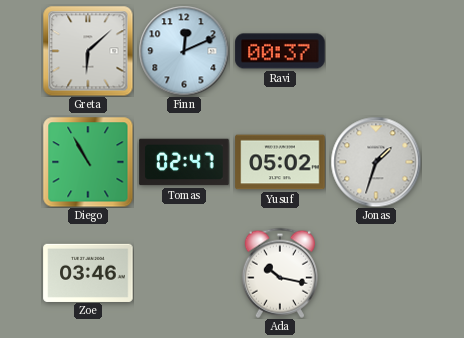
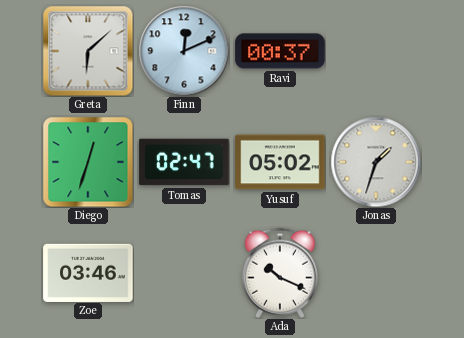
Diego: 10:55 -> 12:33
Ada: 10:17 -> 10:19
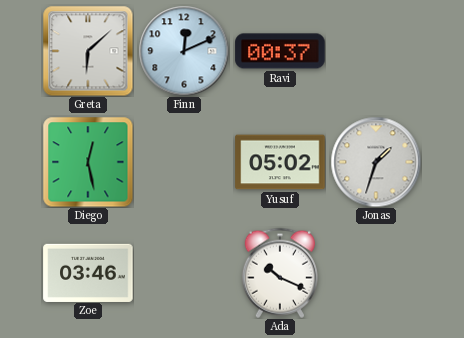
Diego: 12:33 -> 12:28
Tomas: 02:47 -> none
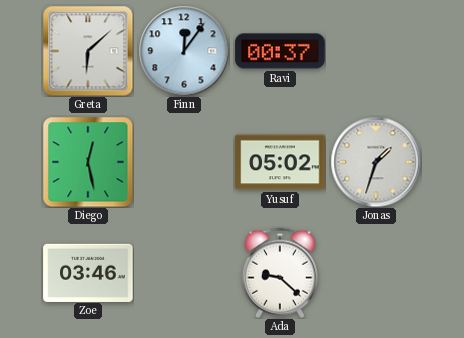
Finn: 12:11 -> 12:06
Ada: 10:19 -> 9:22
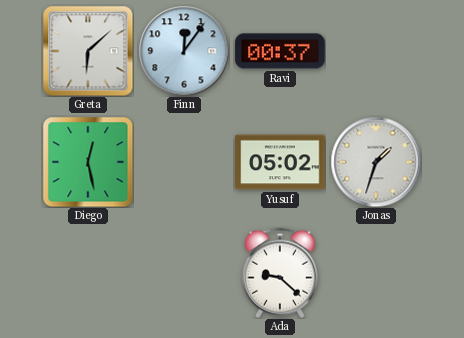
Zoe: 03:46 -> none
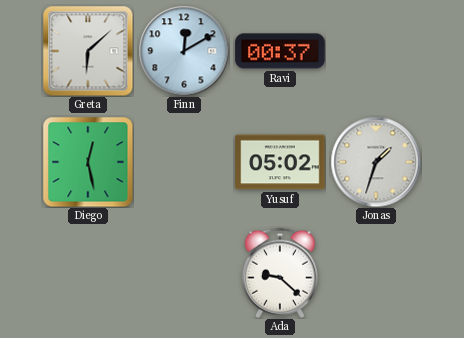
Finn: 12:06 -> 12:10
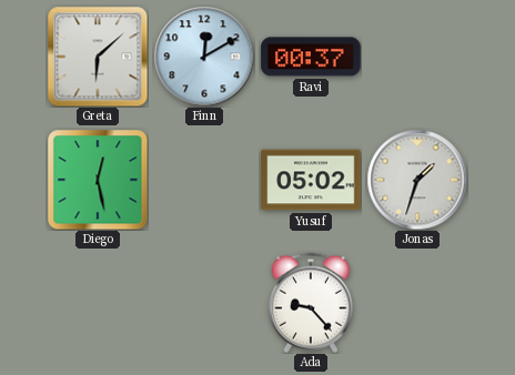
Ada: 9:22 -> 9:23
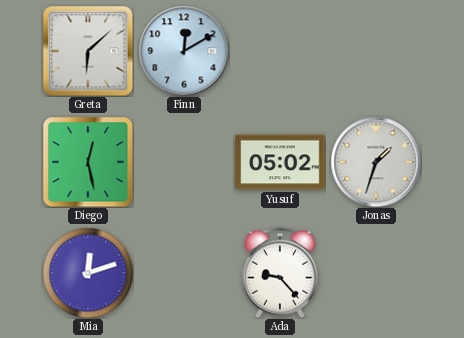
Ravi: 00:37 -> none
Mia: none -> 12:12
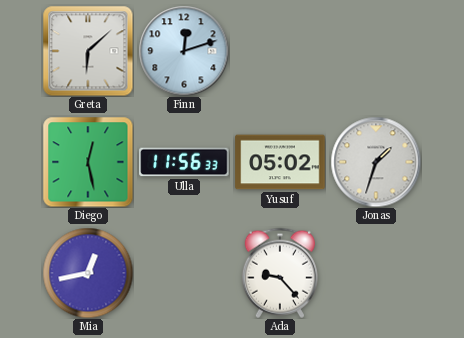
Finn: 12:10 -> 12:12
Ulla: none -> 11:56
Mia: 12:12 -> 12:43
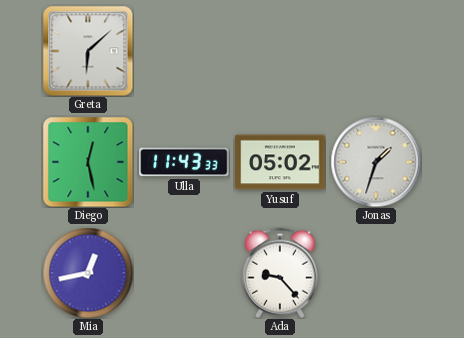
Finn: 12:12 -> none
Ulla: 11:56 -> 11:43
